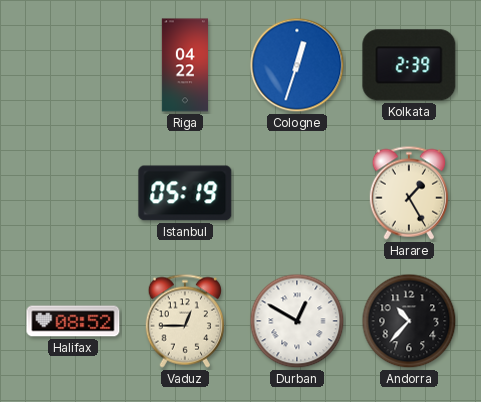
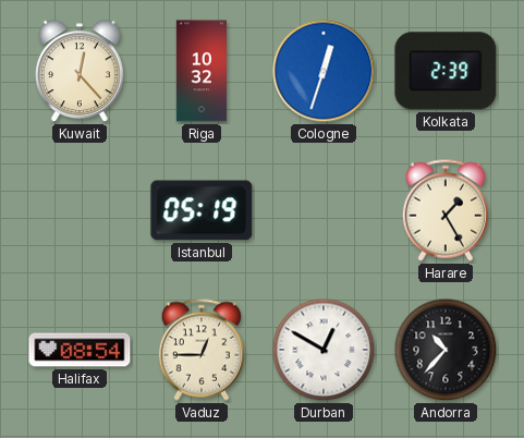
Kuwait: none -> 12:23
Riga: 04:22 -> 10:32
Halifax: 08:52 -> 08:54
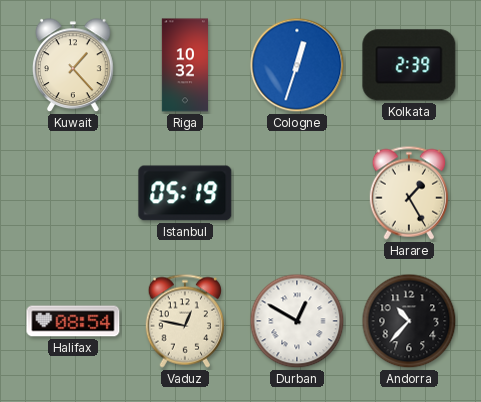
Kuwait: 12:23 -> 1:23
Vaduz: 12:45 -> 12:47
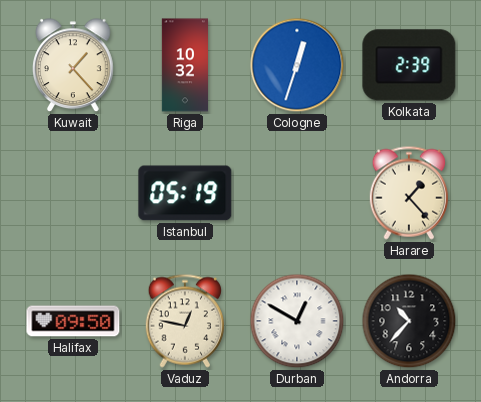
Harare: 1:25 -> 1:23
Halifax: 08:54 -> 09:50
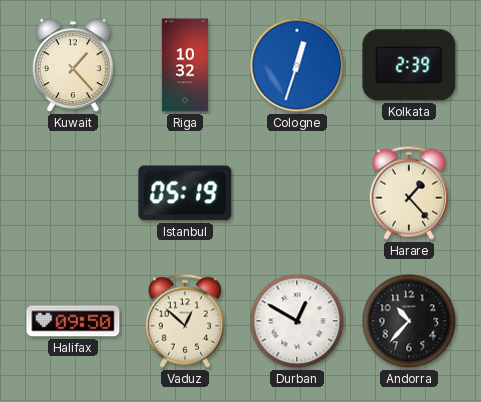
Vaduz: 12:47 -> 12:52
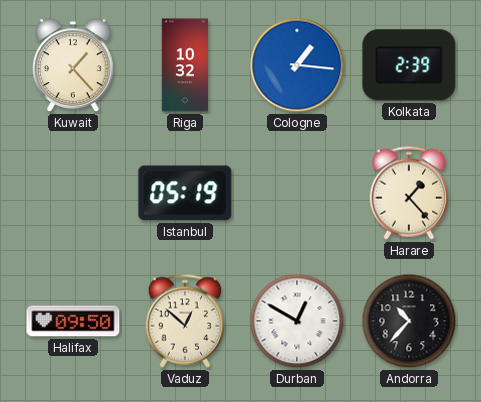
Cologne: 12:33 -> 1:16
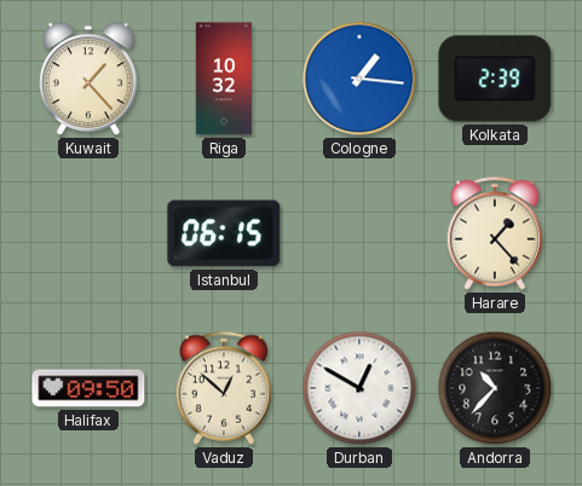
Istanbul: 05:19 -> 06:15
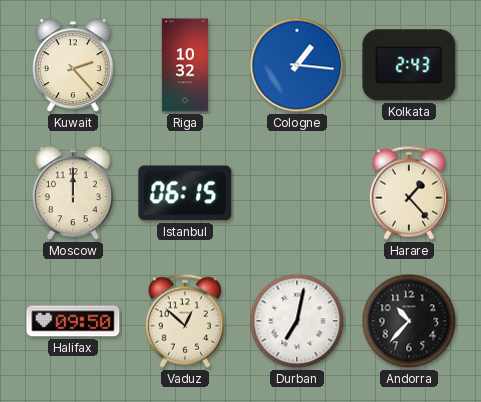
Kuwait: 1:23 -> 2:23
Kolkata: 2:39 -> 2:43
Moscow: none -> 12:00
Durban: 12:50 -> 7:02
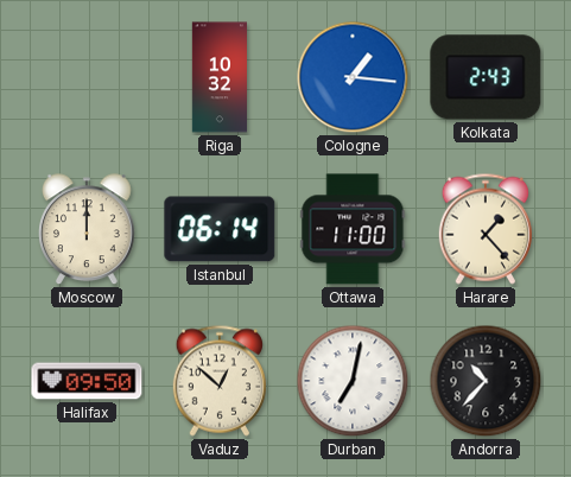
Kuwait: 2:23 -> none
Istanbul: 06:15 -> 06:14
Ottawa: none -> 11:00
